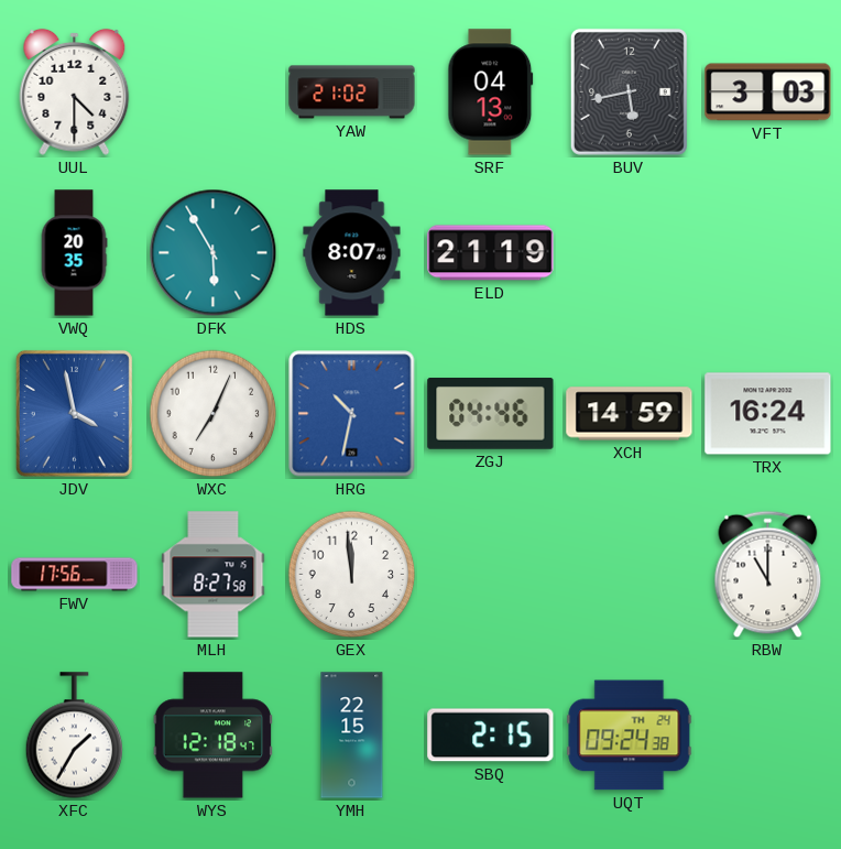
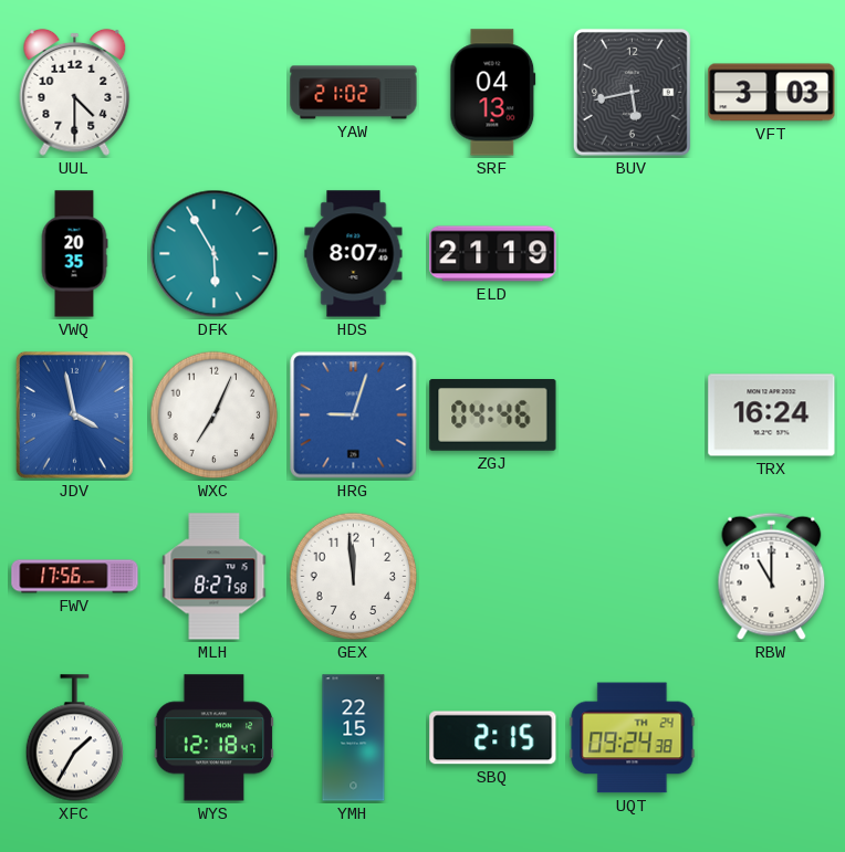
HRG: 10:32 -> 9:03
XCH: 14:59 -> none
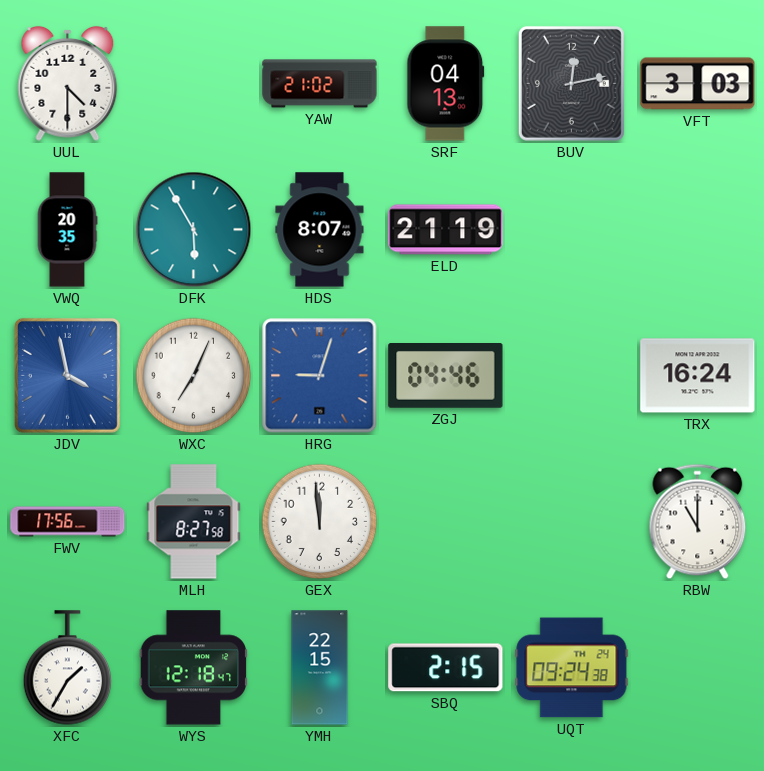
BUV: 5:43 -> 12:13
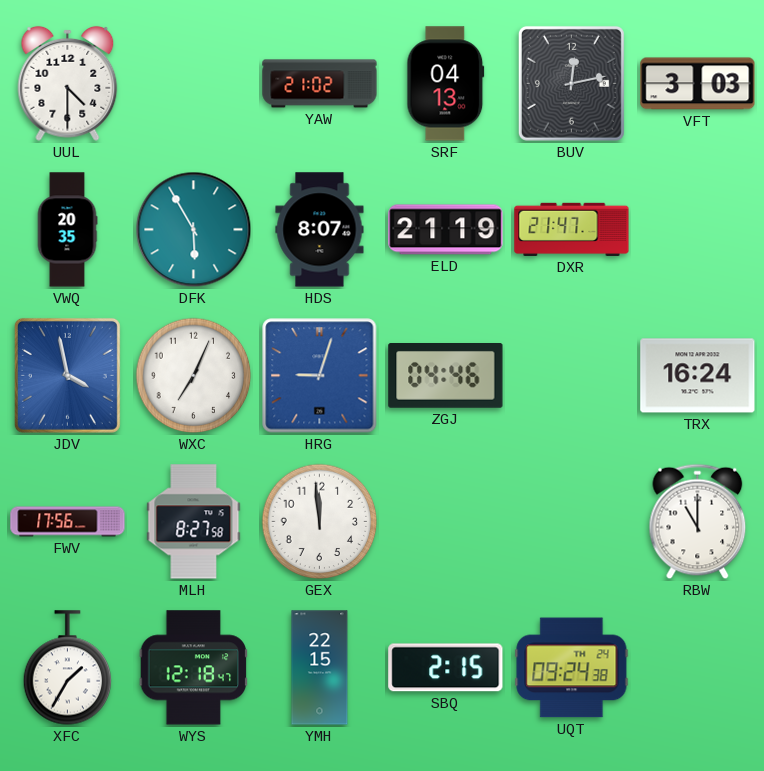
DXR: none -> 21:47
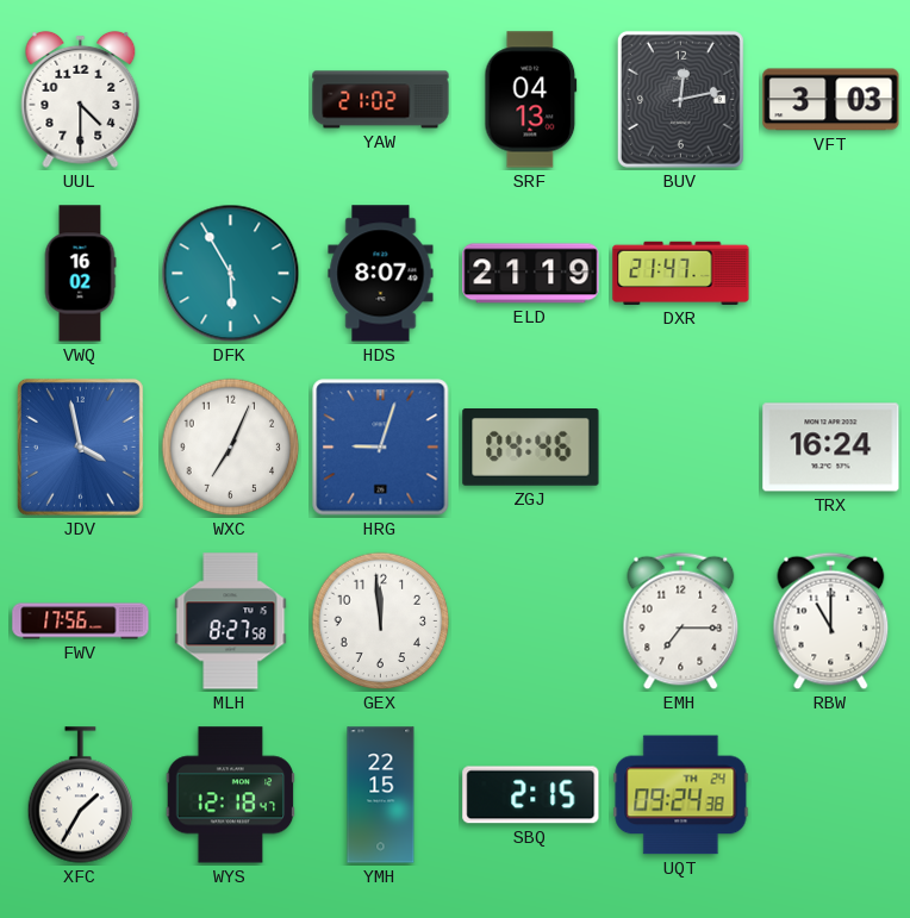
VWQ: 20:35 -> 16:02
EMH: none -> 7:15
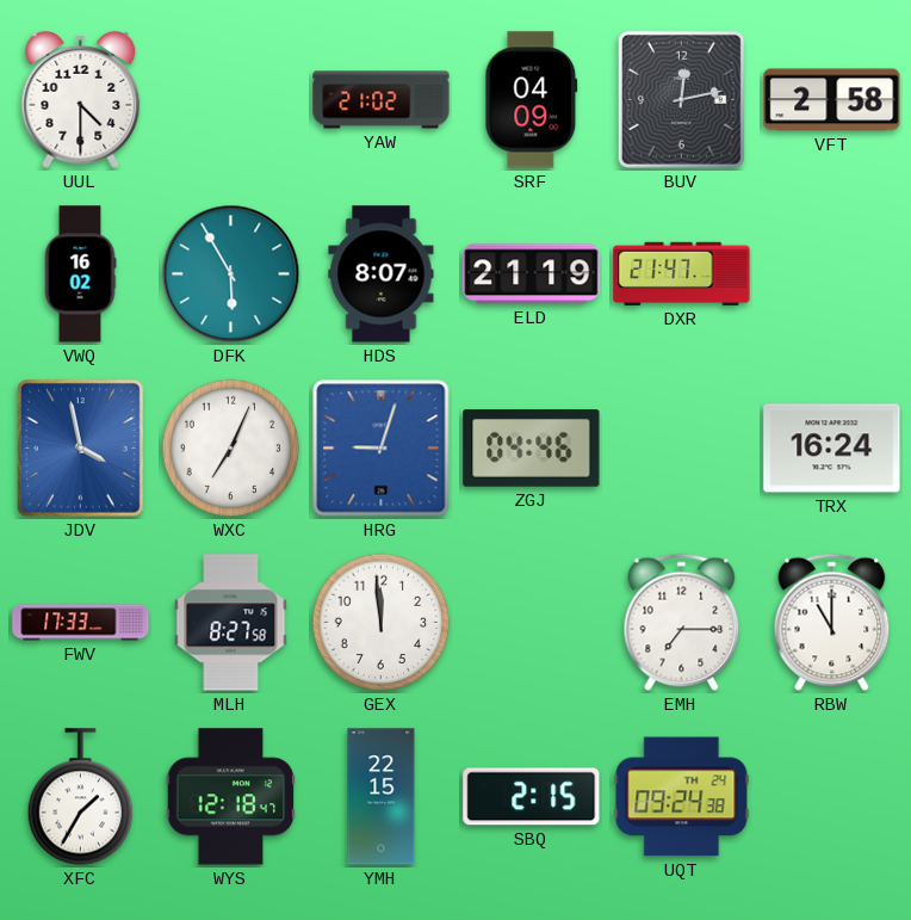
SRF: 04:13 -> 04:09
VFT: 3:03 -> 2:58
FWV: 17:56 -> 17:33
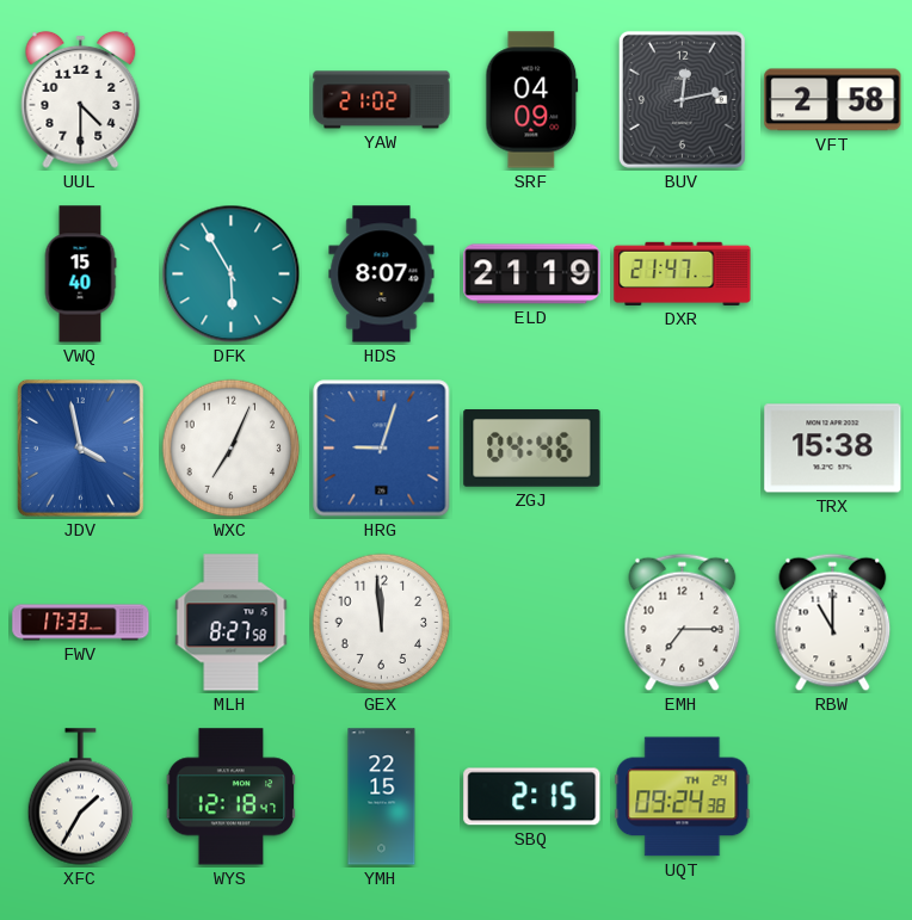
VWQ: 16:02 -> 15:40
TRX: 16:24 -> 15:38
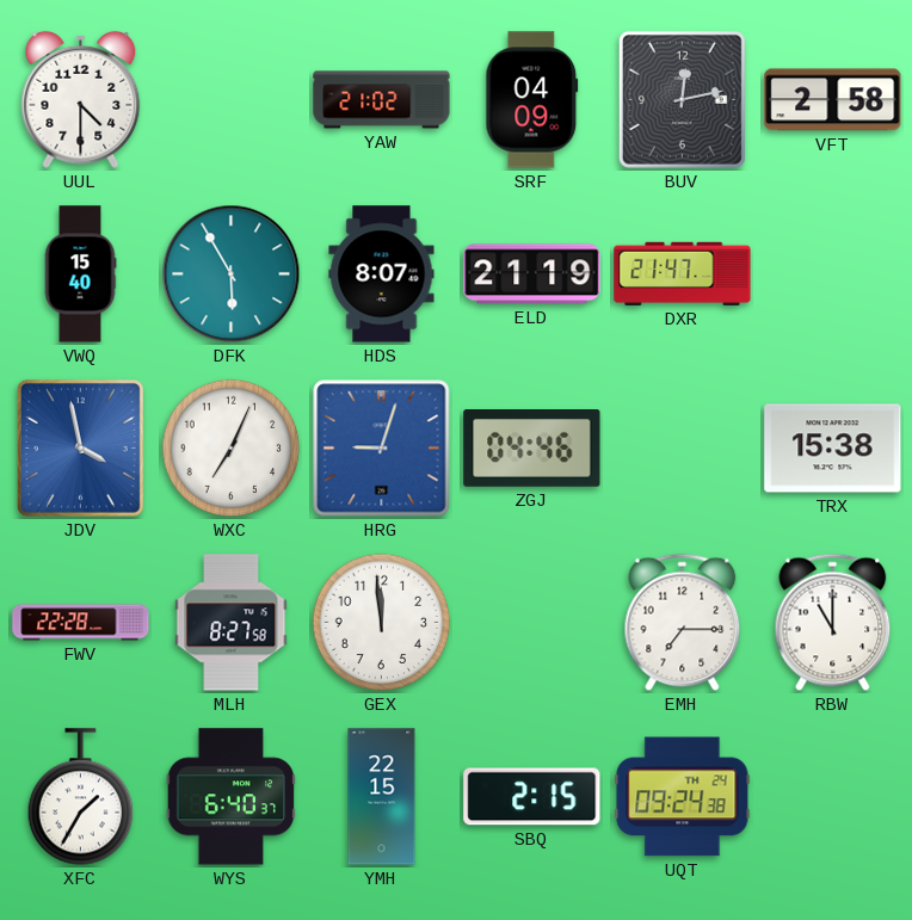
FWV: 17:33 -> 22:28
WYS: 12:18 -> 6:40
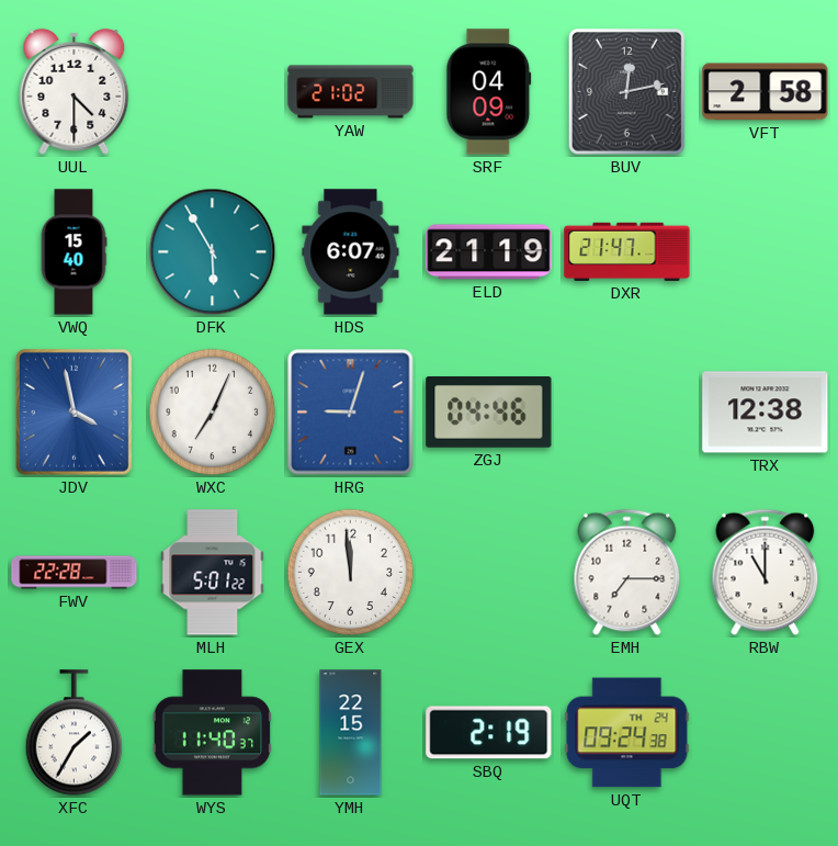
HDS: 8:07 -> 6:07
TRX: 15:38 -> 12:38
MLH: 8:27 -> 5:01
WYS: 6:40 -> 11:40
SBQ: 2:15 -> 2:19
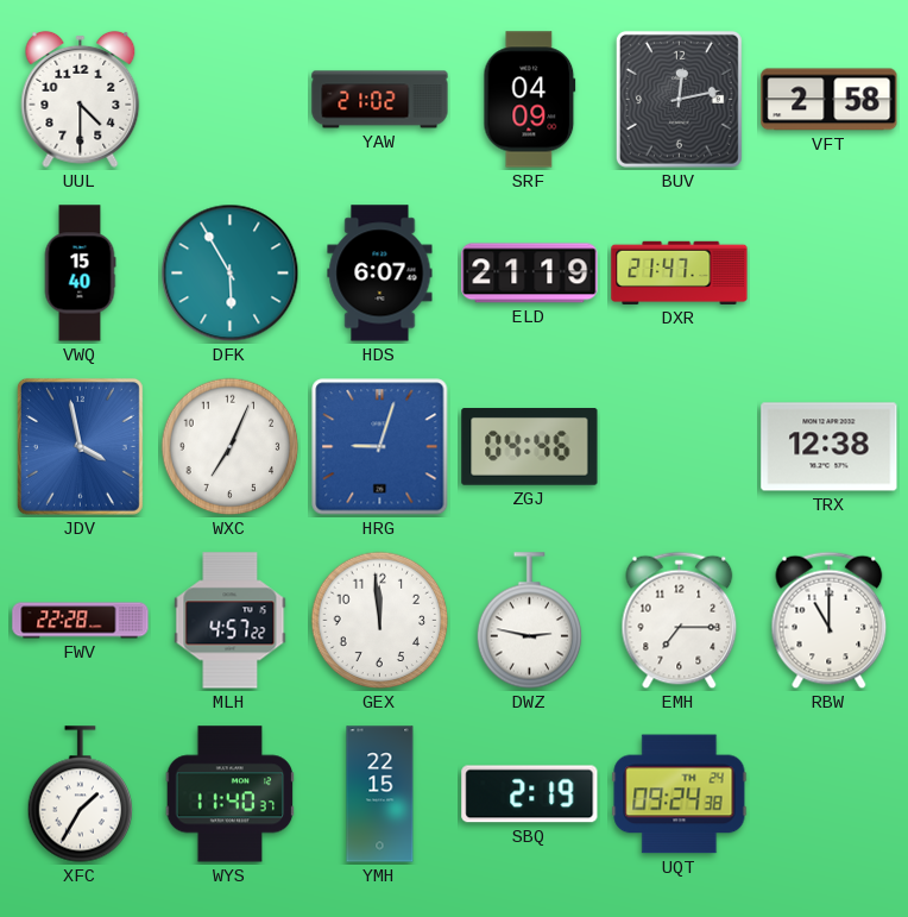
MLH: 5:01 -> 4:57
DWZ: none -> 2:47
